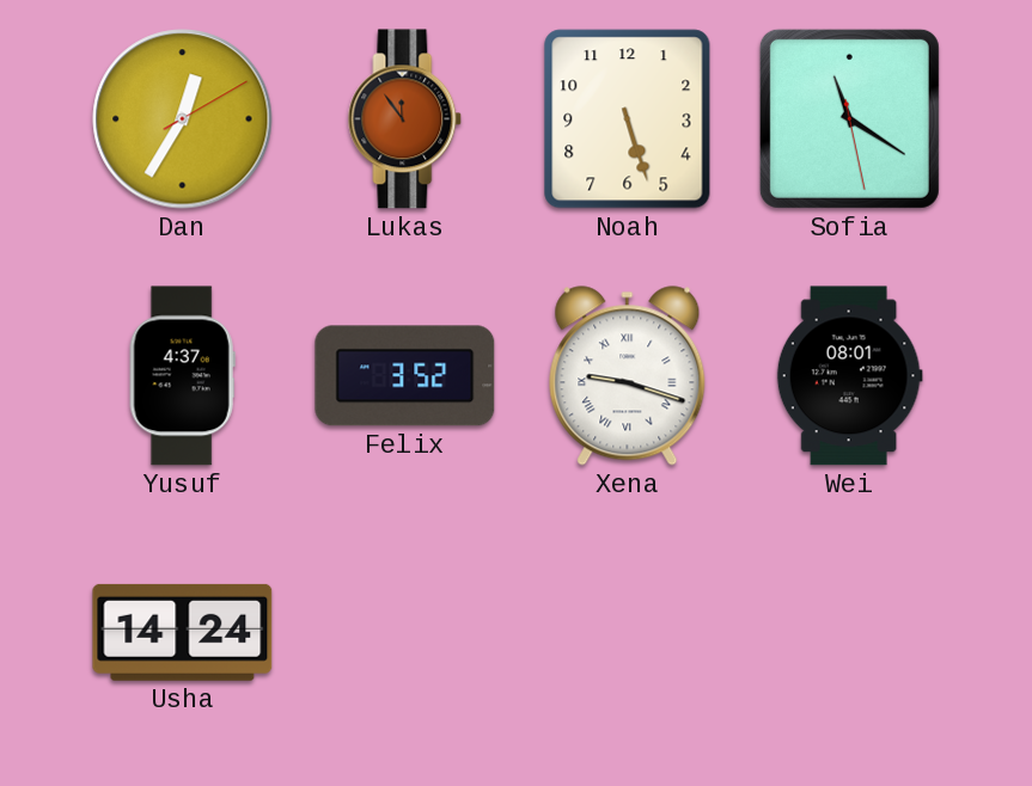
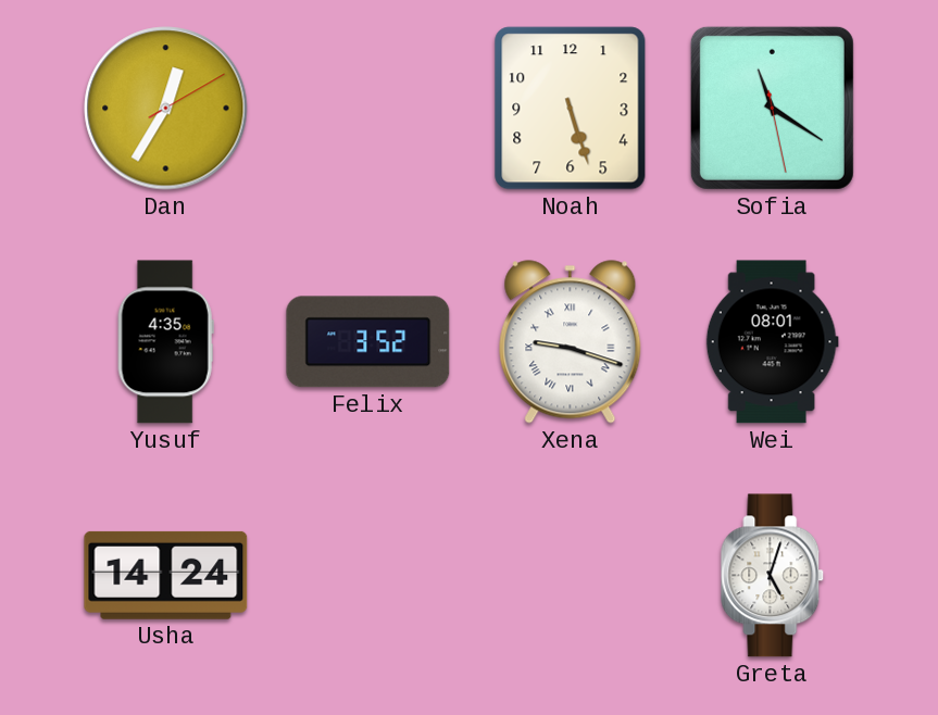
Lukas: 11:54 -> none
Yusuf: 4:37 -> 4:35
Greta: none -> 5:03
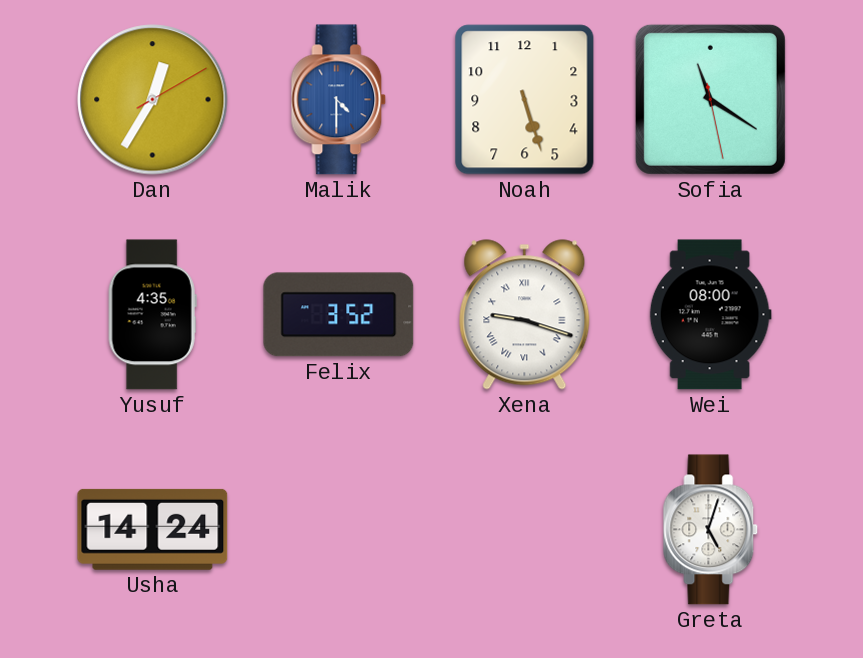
Malik: none -> 4:30
Wei: 08:01 -> 08:00
